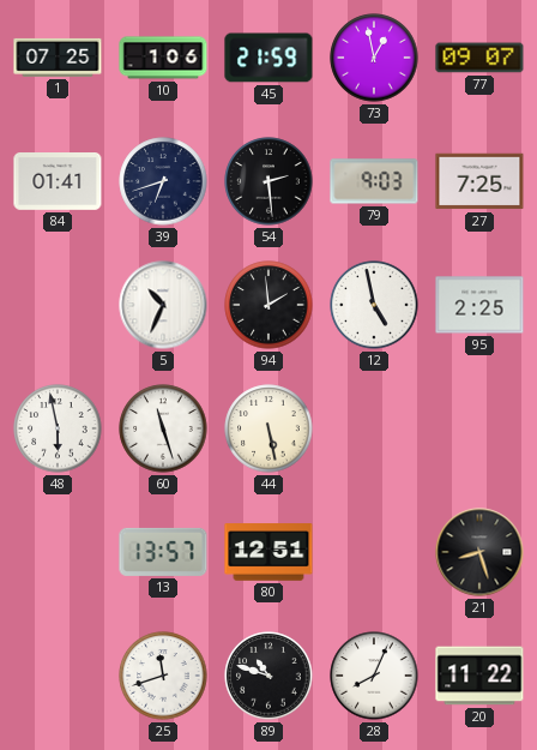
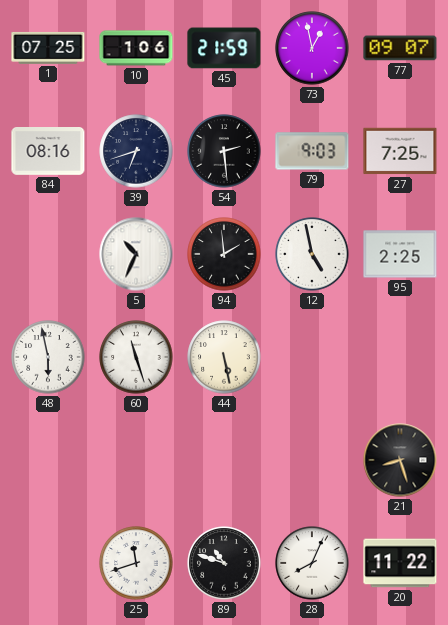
84: 01:41 -> 08:16
13: 13:57 -> none
80: 12:51 -> none
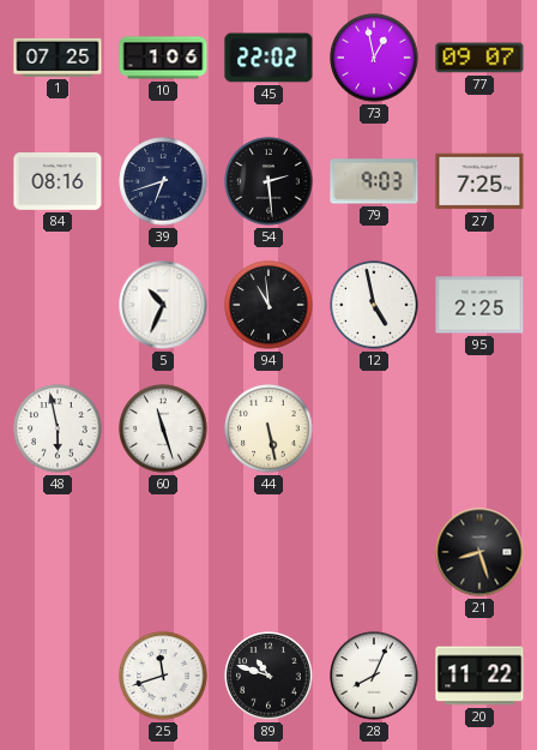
45: 21:59 -> 22:02
94: 1:59 -> 10:59
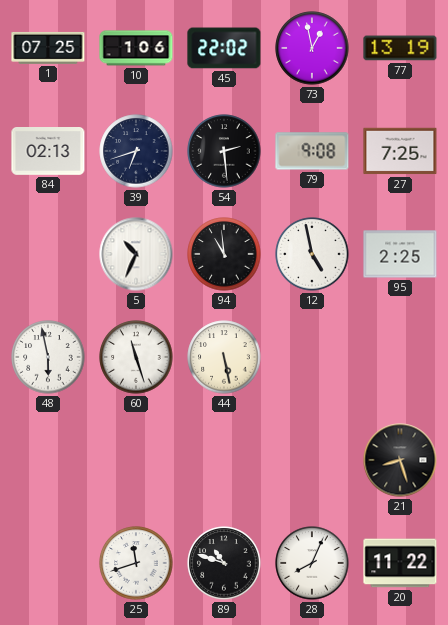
77: 09:07 -> 13:19
84: 08:16 -> 02:13
79: 9:03 -> 9:08
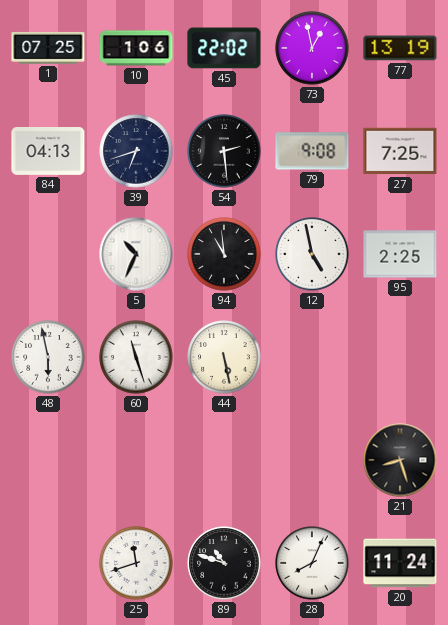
84: 02:13 -> 04:13
20: 11:22 -> 11:24
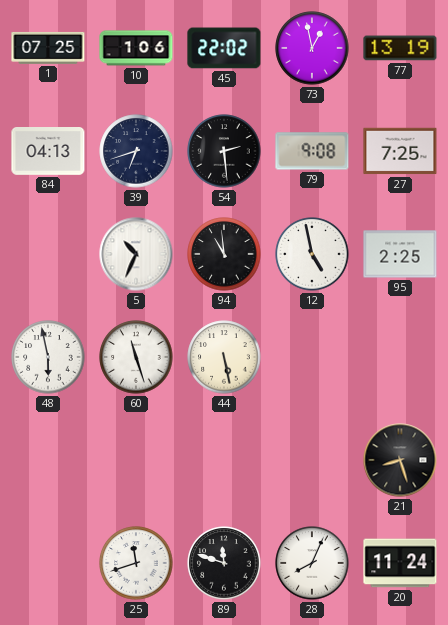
89: 10:48 -> 11:48
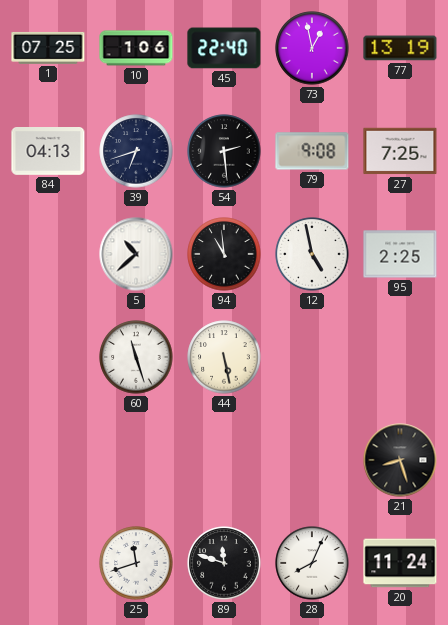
45: 22:02 -> 22:40
5: 10:34 -> 10:38
48: 5:58 -> none
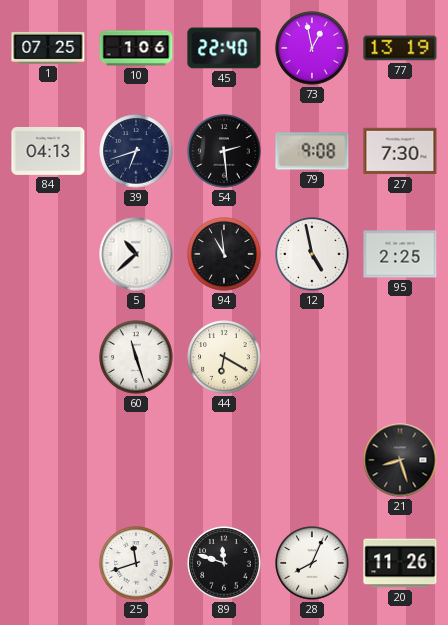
27: 7:25 -> 7:30
44: 5:28 -> 6:20
20: 11:24 -> 11:26
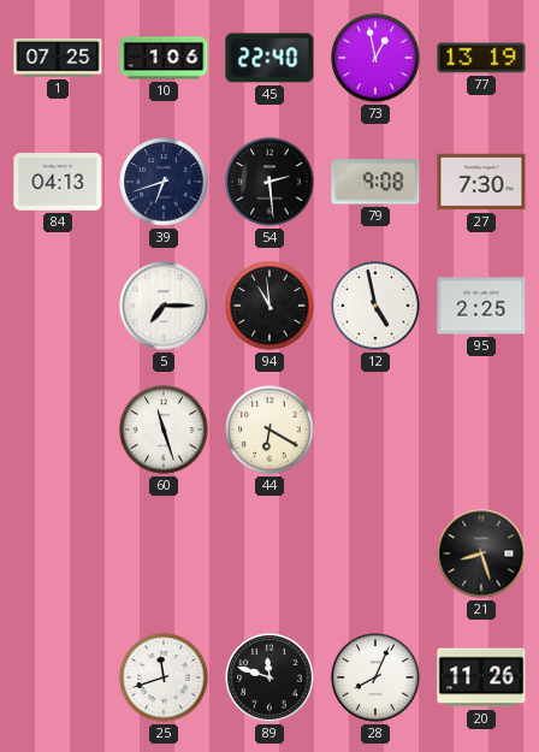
5: 10:38 -> 7:15
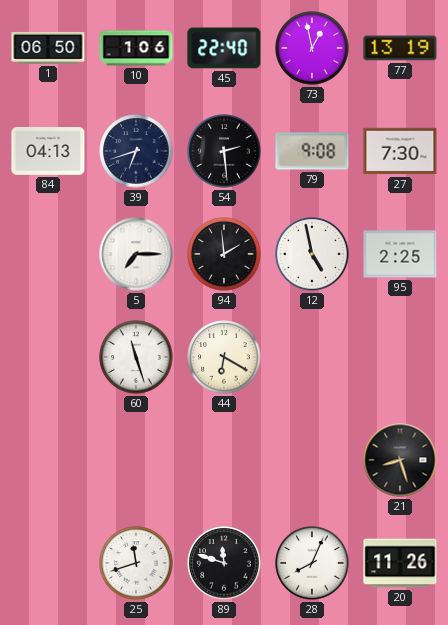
1: 07:25 -> 06:50
94: 10:59 -> 1:59
